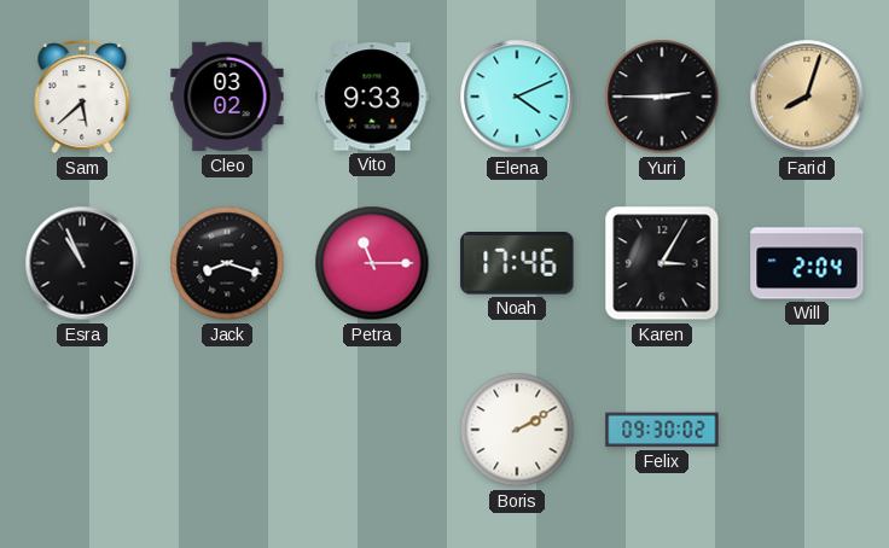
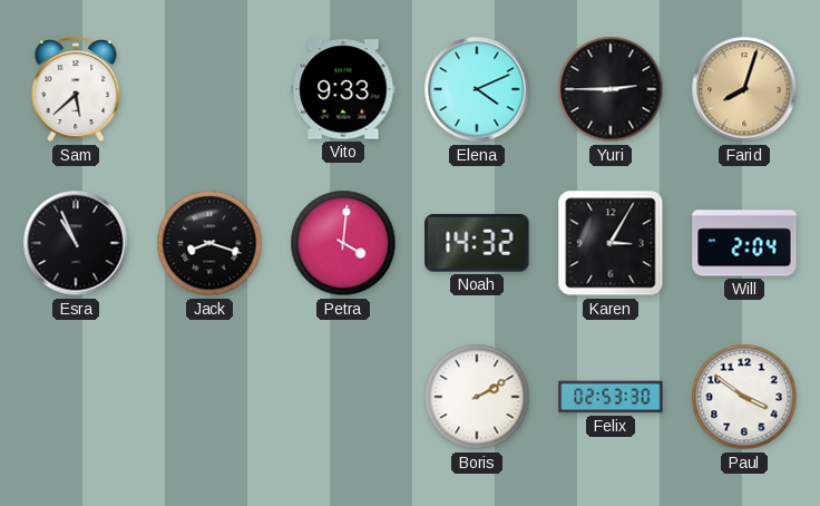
Cleo: 03:02 -> none
Petra: 11:15 -> 4:01
Noah: 17:46 -> 14:32
Felix: 09:30 -> 02:53
Paul: none -> 3:51
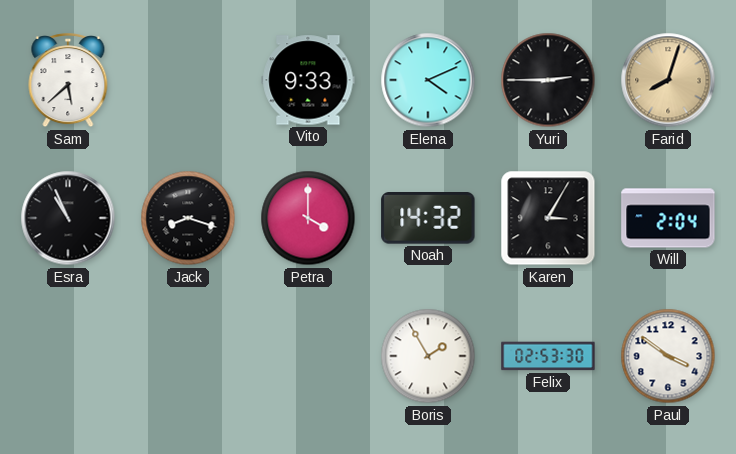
Petra: 4:01 -> 4:00
Boris: 2:10 -> 1:55
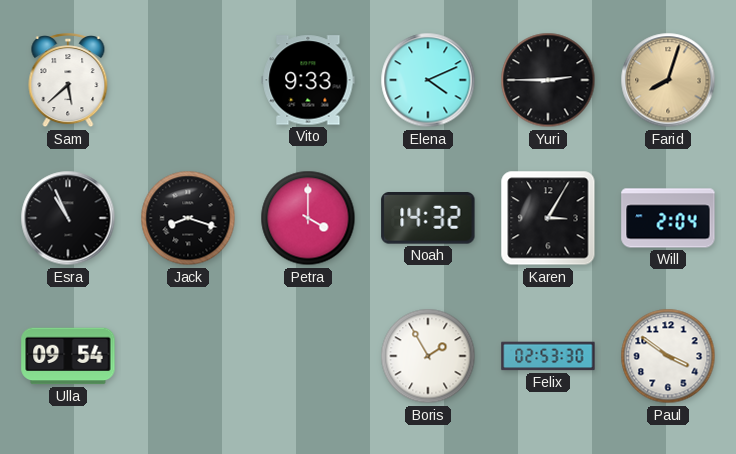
Ulla: none -> 09:54
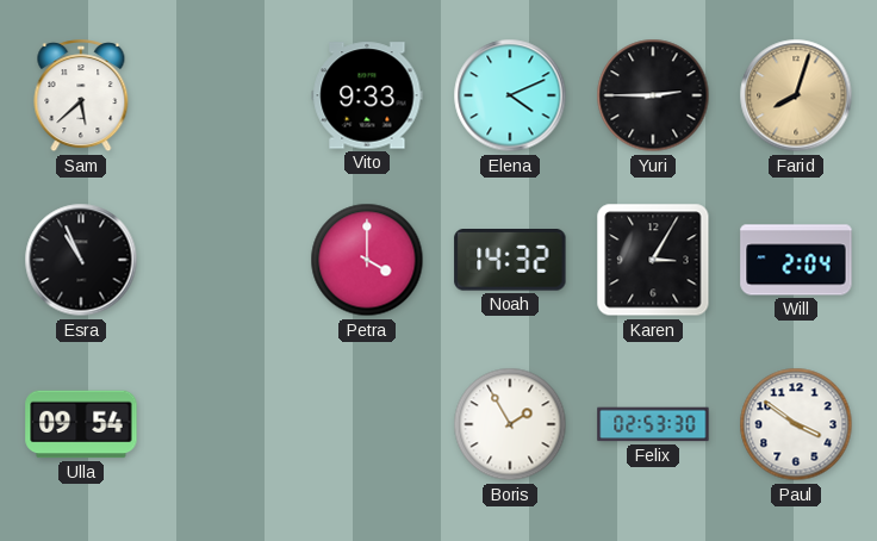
Jack: 8:18 -> none
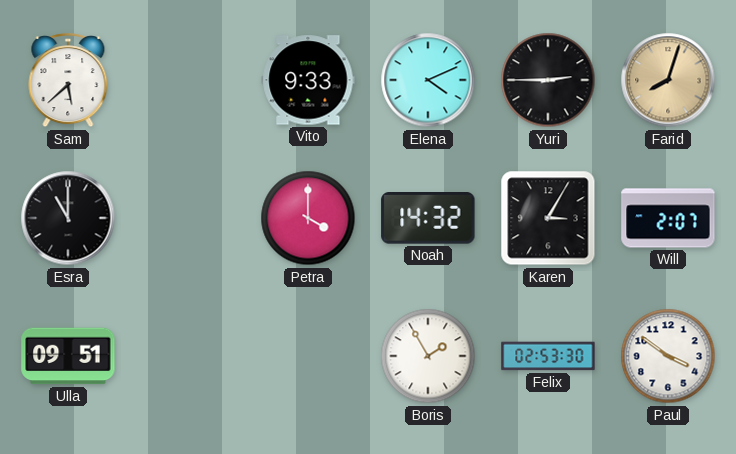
Esra: 10:56 -> 11:00
Will: 2:04 -> 2:07
Ulla: 09:54 -> 09:51
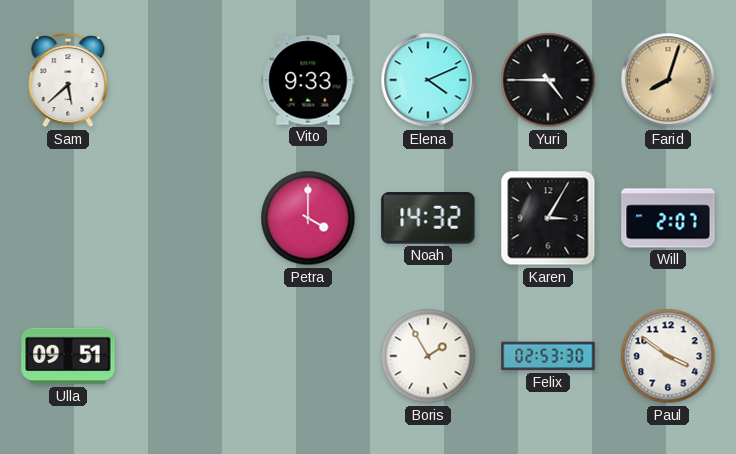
Yuri: 2:45 -> 4:45
Esra: 11:00 -> none
